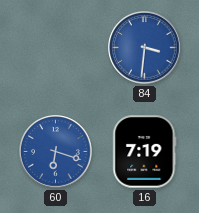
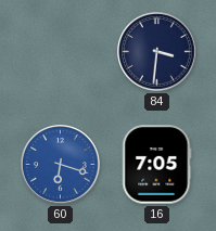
84 dial: blue -> navy
16: 7:19 -> 7:05
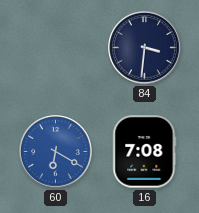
60: 6:18 -> 6:20
16: 7:05 -> 7:08
